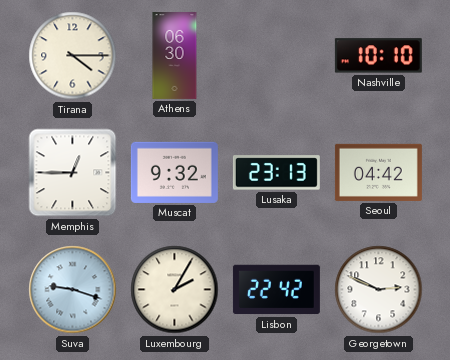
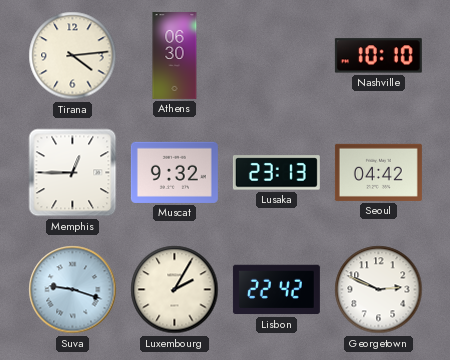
Tirana: 4:15 -> 4:14
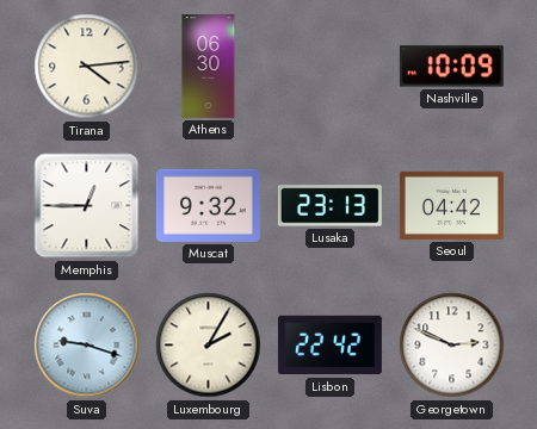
Nashville: 10:10 -> 10:09
